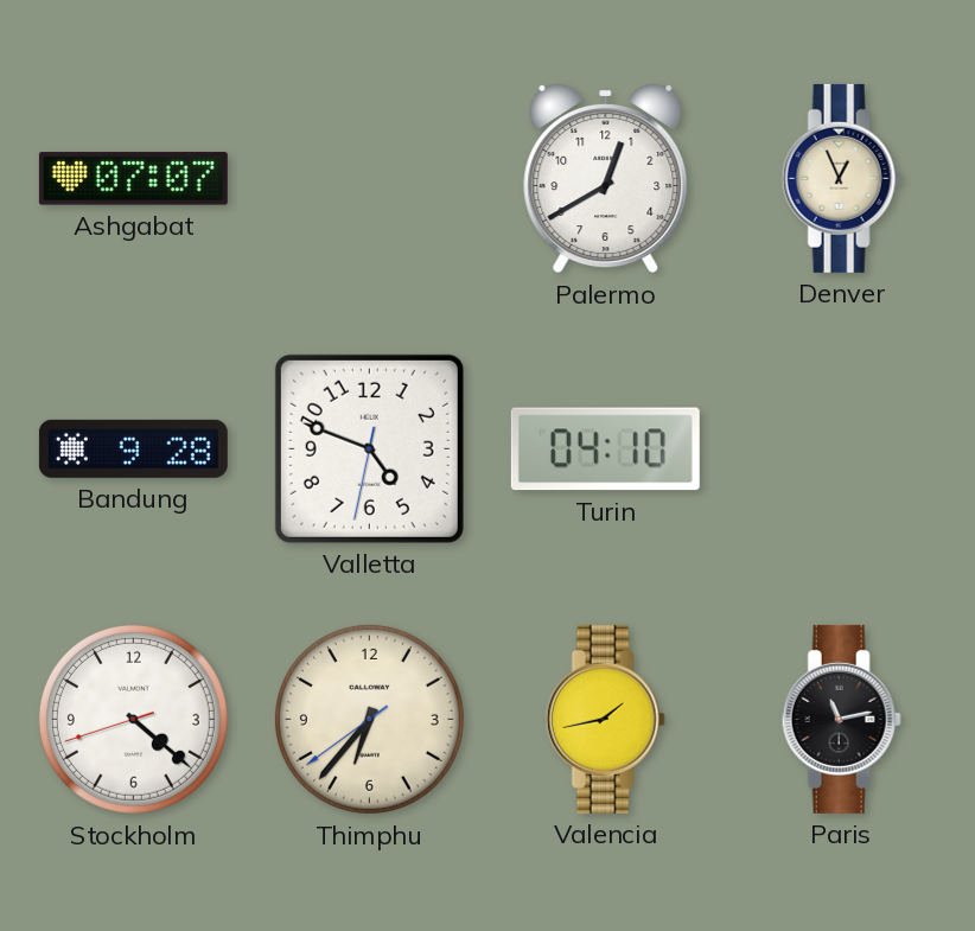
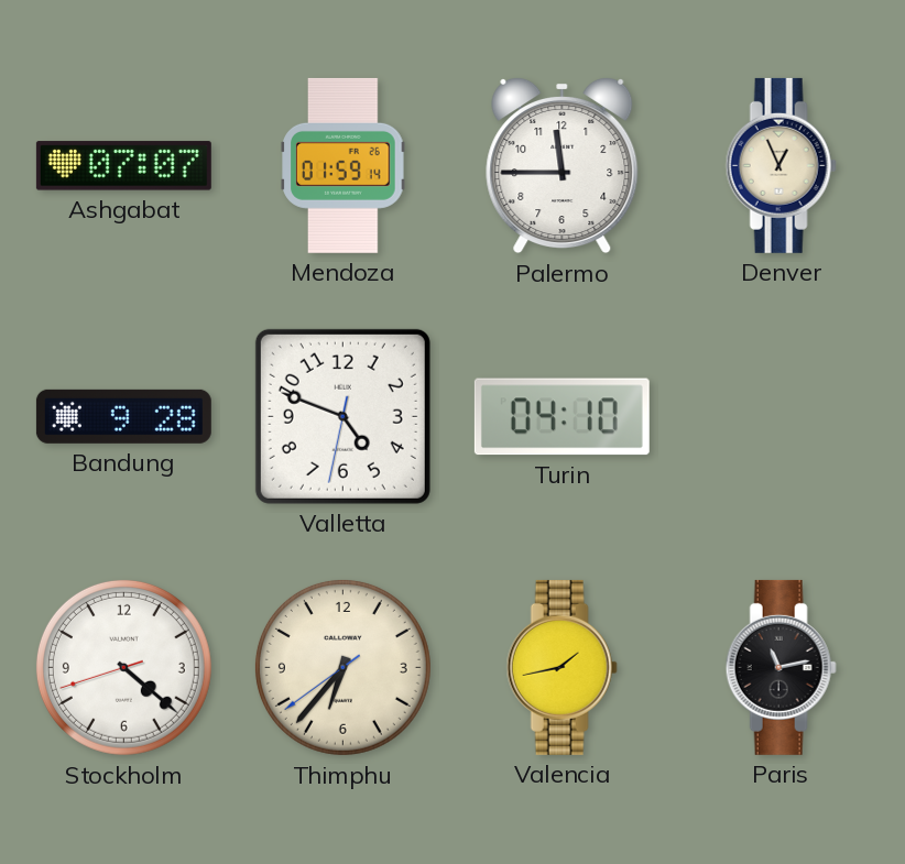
Mendoza: none -> 01:59
Palermo: 12:40 -> 11:45
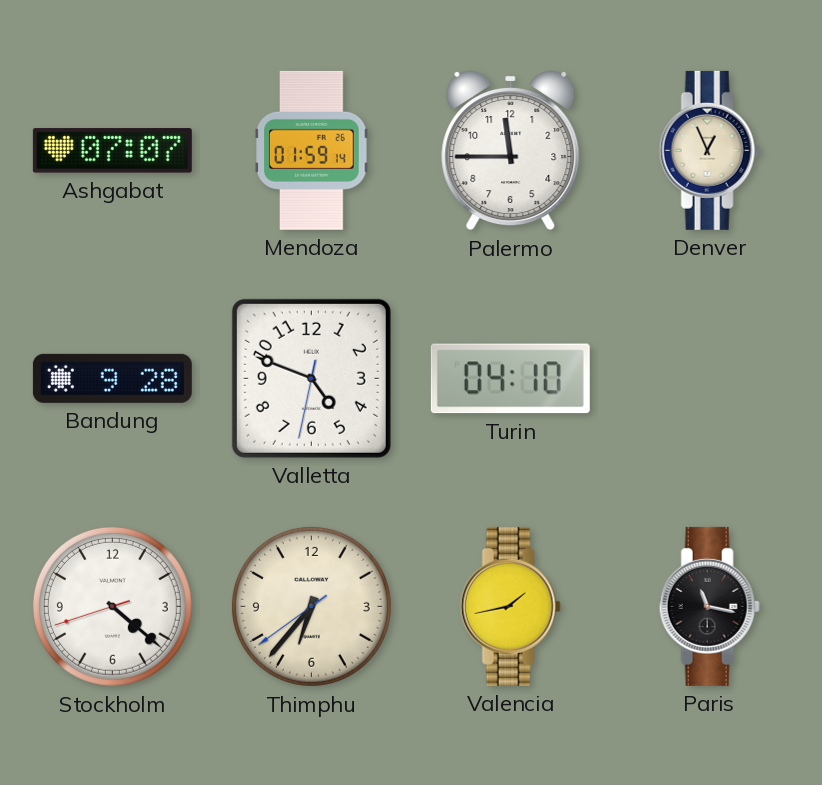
Paris: 11:13 -> 11:17
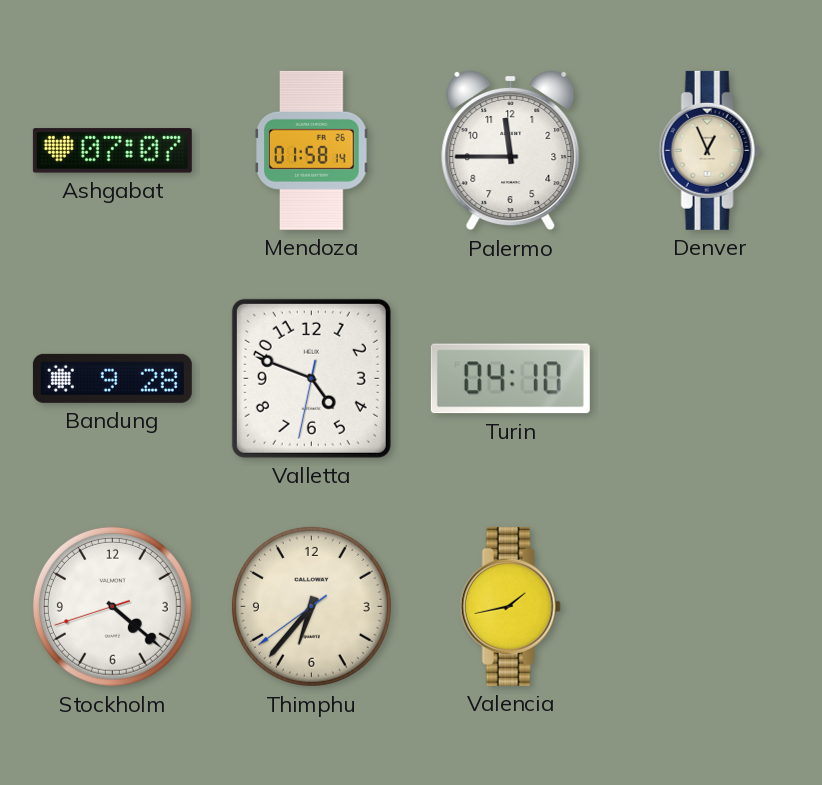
Mendoza: 01:59 -> 01:58
Paris: 11:17 -> none
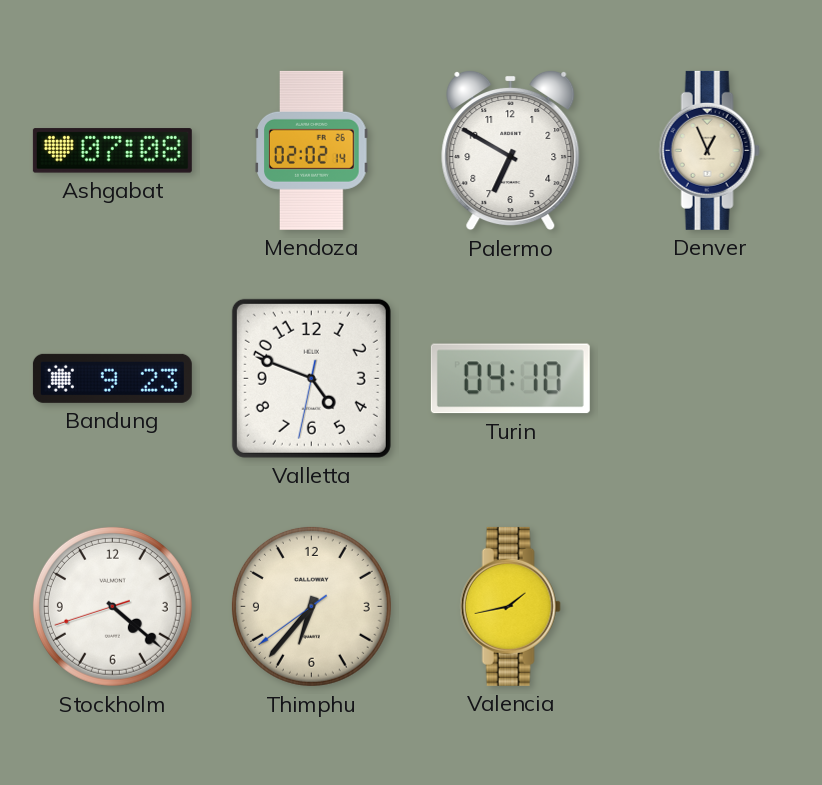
Ashgabat: 07:07 -> 07:08
Mendoza: 01:58 -> 02:02
Palermo: 11:45 -> 6:50
Bandung: 9:28 -> 9:23
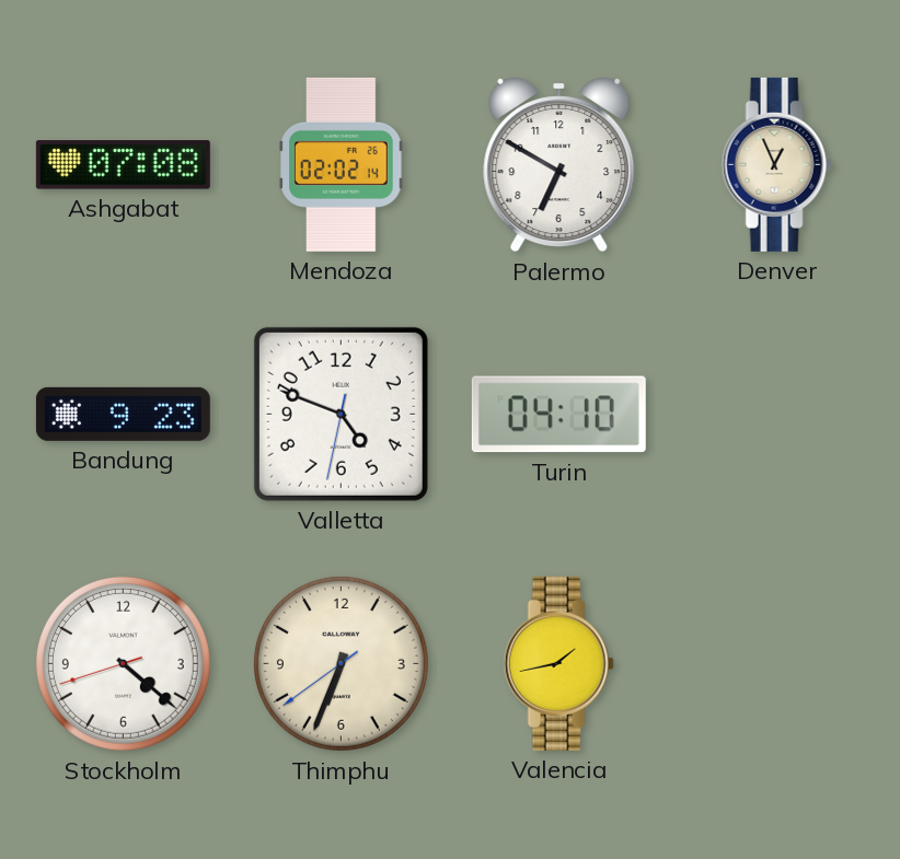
Thimphu: 6:36 -> 6:33
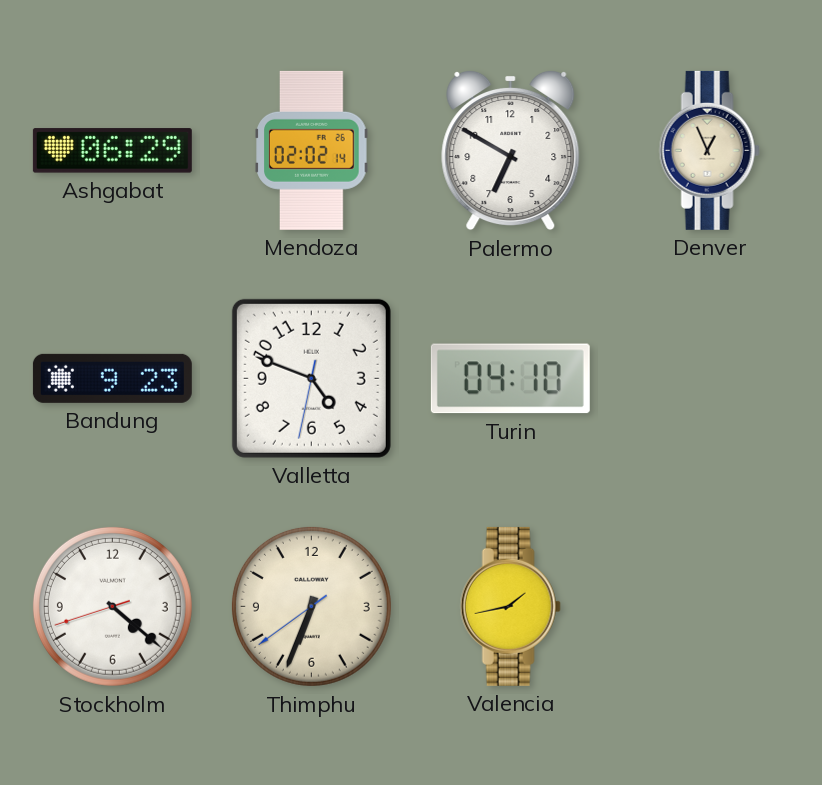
Ashgabat: 07:08 -> 06:29
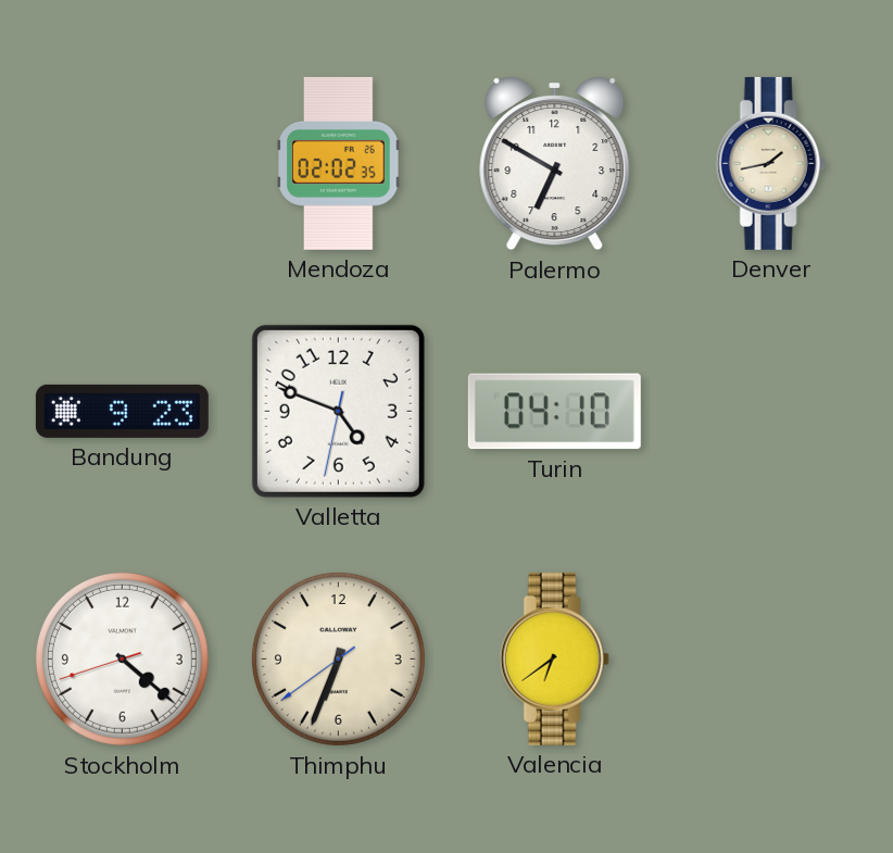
Ashgabat: 06:29 -> none
Mendoza: 02:02:14 -> 02:02:35
Denver: 12:56 -> 1:43
Valencia: 1:43 -> 6:39
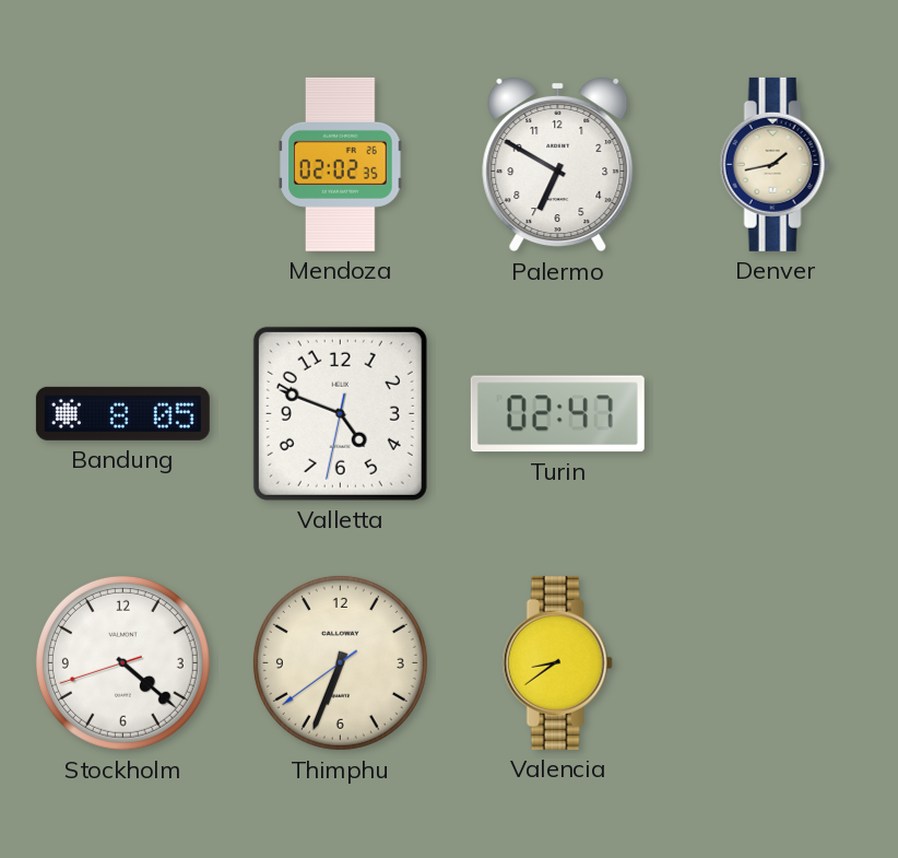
Bandung: 9:23 -> 8:05
Turin: 04:10 -> 02:47
Valencia: 6:39 -> 8:39
